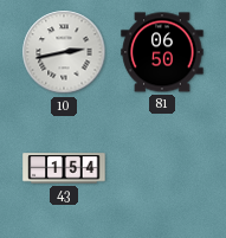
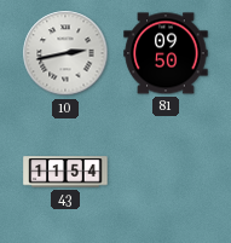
81: 06:50 -> 09:50
43: 1:54 -> 11:54
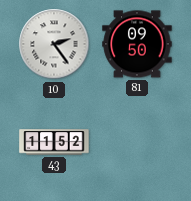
10: 2:43 -> 2:24
43: 11:54 -> 11:52
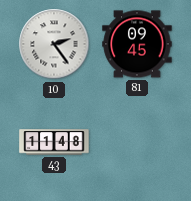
81: 09:50 -> 09:45
43: 11:52 -> 11:48
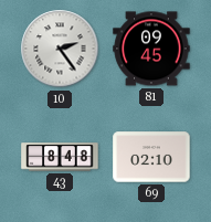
43: 11:48 -> 8:48
69: none -> 02:10
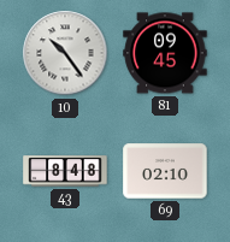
10: 2:24 -> 10:24
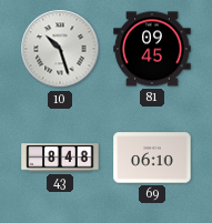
10: 10:24 -> 10:27
69: 02:10 -> 06:10
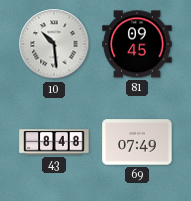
10: 10:27 -> 10:29
69: 06:10 -> 07:49
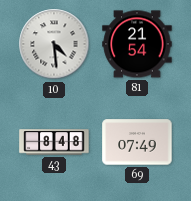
10: 10:29 -> 4:29
81: 09:45 -> 21:54
